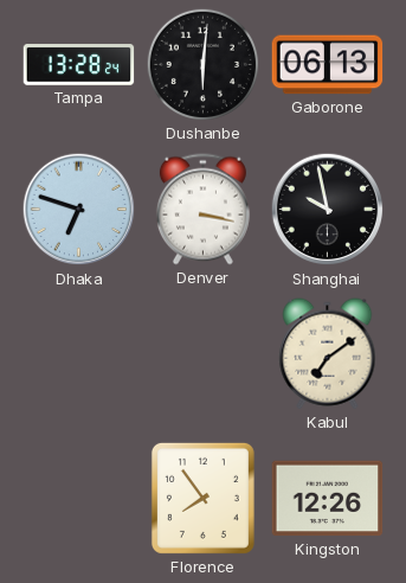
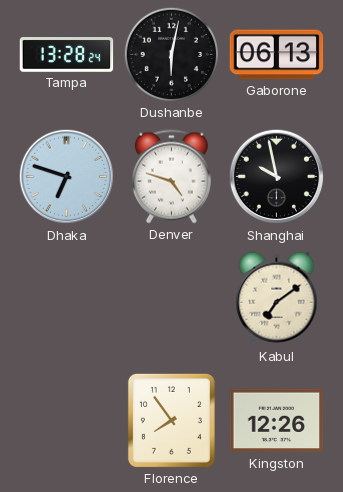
Dushanbe: 6:01 -> 6:02
Denver: 3:17 -> 4:48
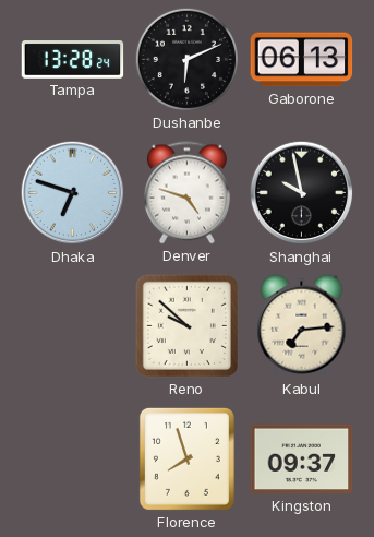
Dushanbe: 6:02 -> 6:11
Reno: none -> 9:52
Kabul: 7:09 -> 7:14
Florence: 7:54 -> 7:57
Kingston: 12:26 -> 09:37
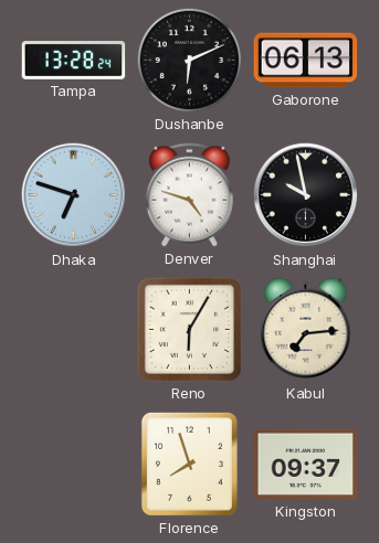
Reno: 9:52 -> 6:05
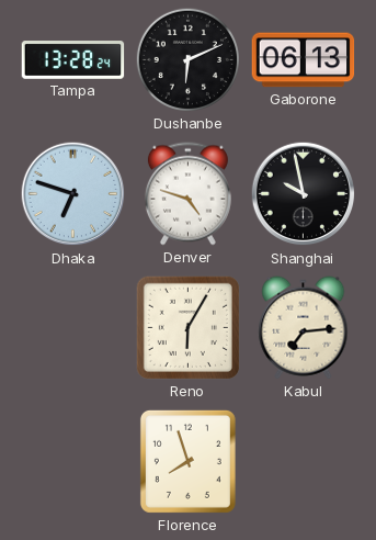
Kingston: 09:37 -> none
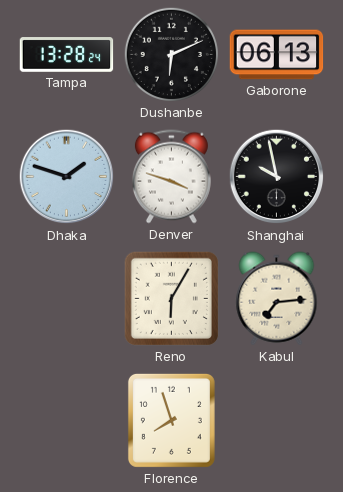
Dhaka: 6:48 -> 1:48
Denver: 4:48 -> 3:48
